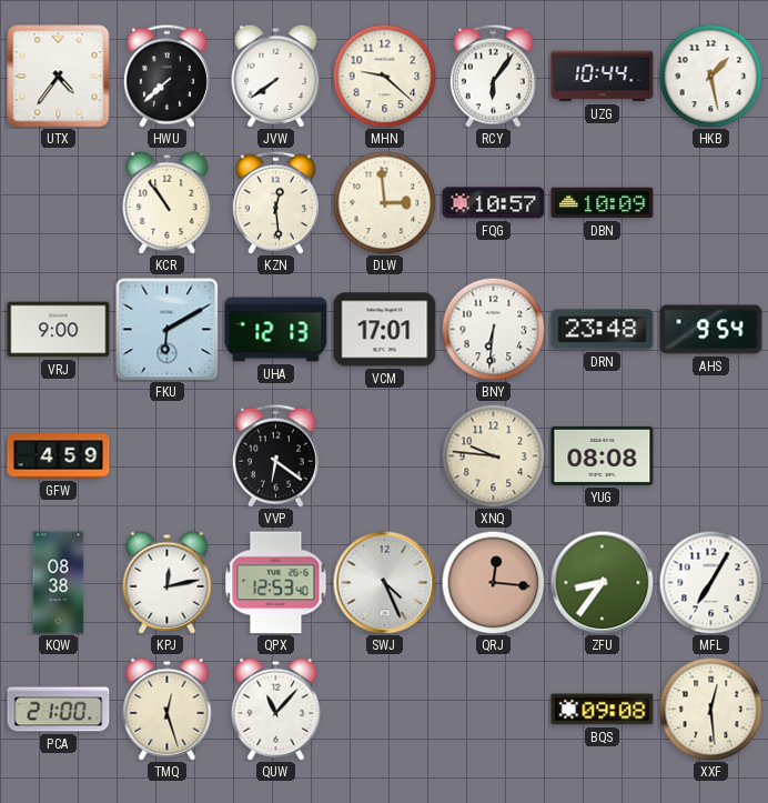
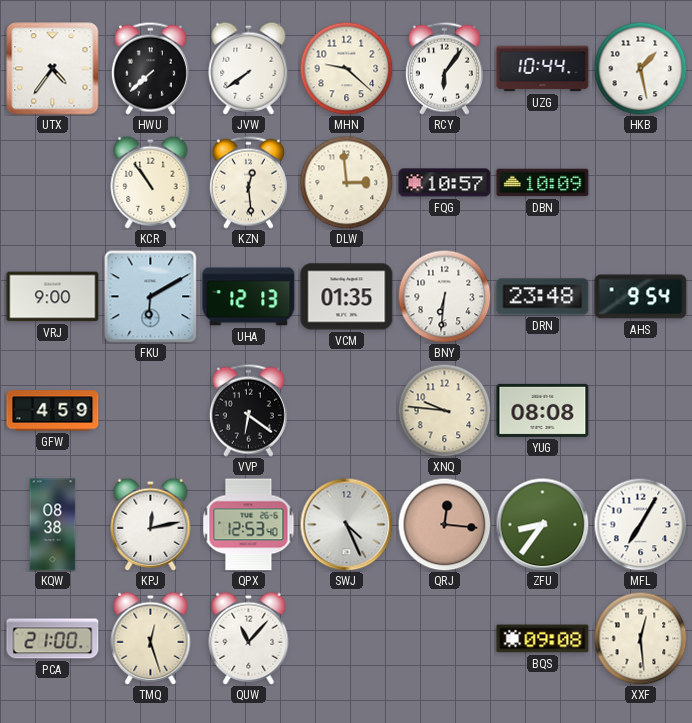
VCM: 17:01 -> 01:35
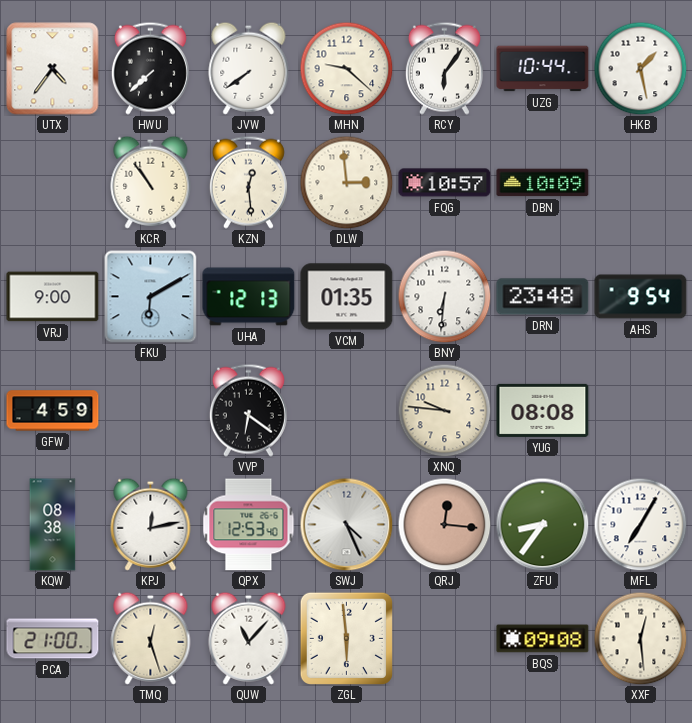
ZGL: none -> 5:59
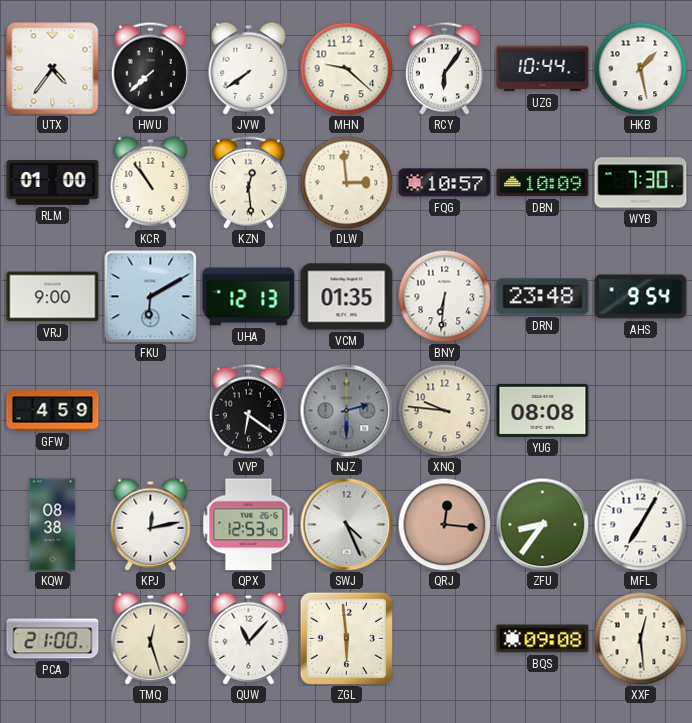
RLM: none -> 01:00
WYB: none -> 7:30
NJZ: none -> 2:30
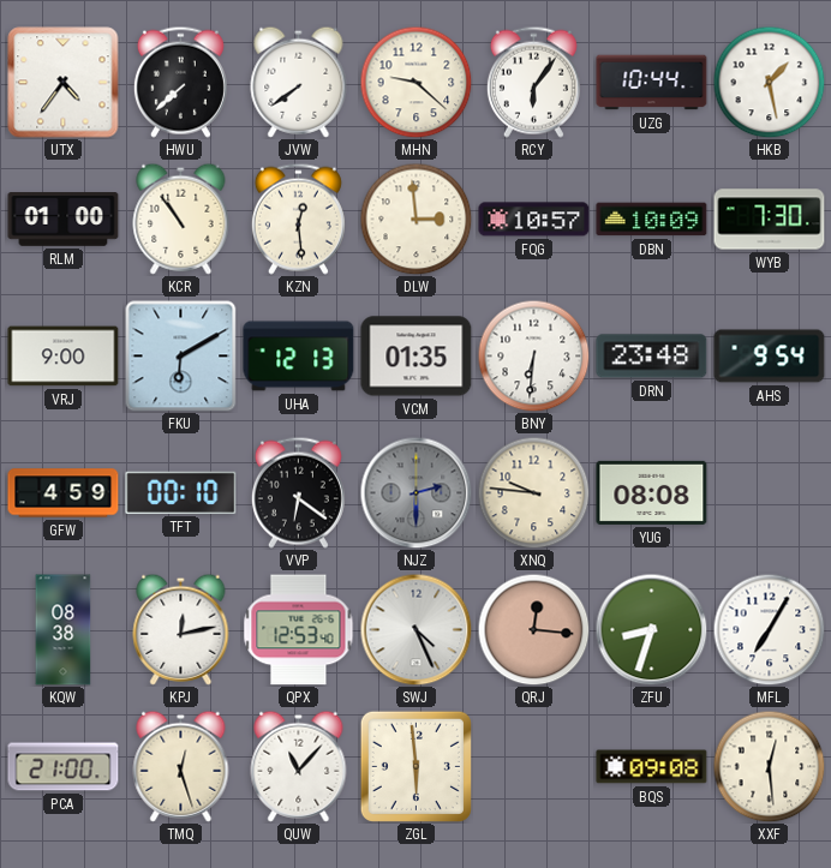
TFT: none -> 00:10
ZFU: 8:36 -> 8:33
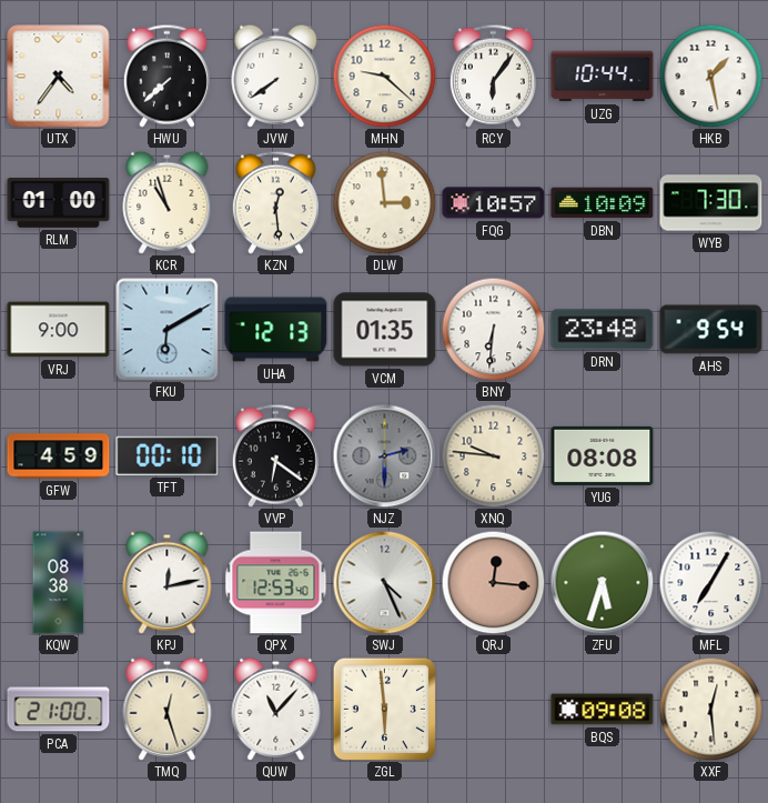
KCR: 10:54 -> 10:57
ZFU: 8:33 -> 5:33
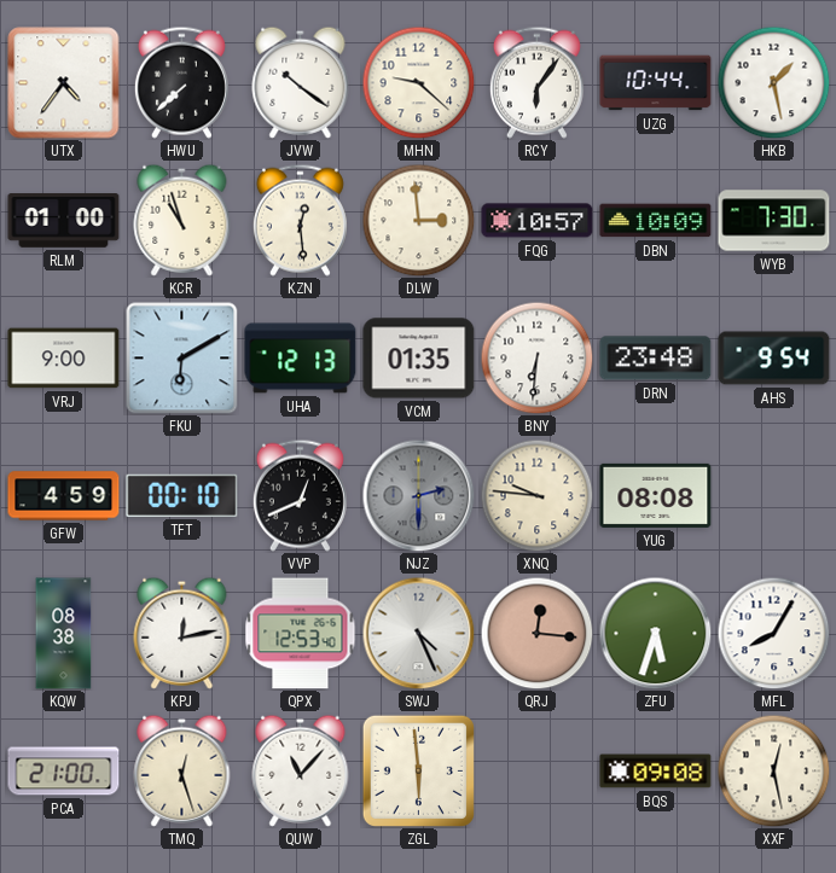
JVW: 7:39 -> 10:21
VVP: 6:21 -> 12:41
MFL: 7:05 -> 8:05
XXF: 12:29 -> 12:28
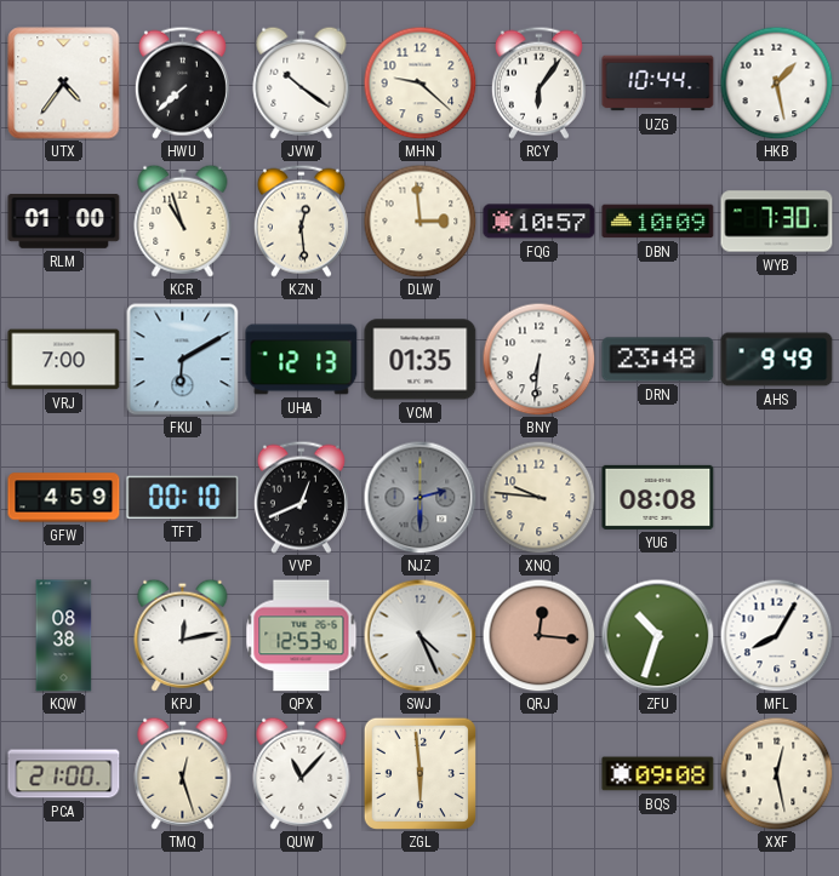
VRJ: 9:00 -> 7:00
AHS: 9:54 -> 9:49
ZFU: 5:33 -> 10:33
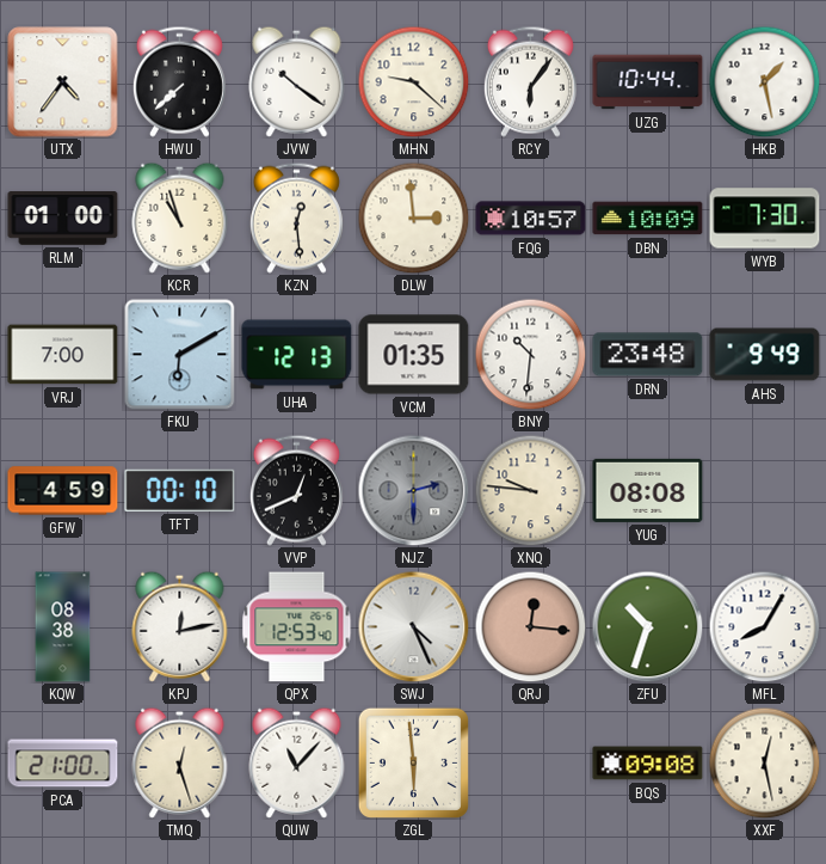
BNY: 6:31 -> 10:31
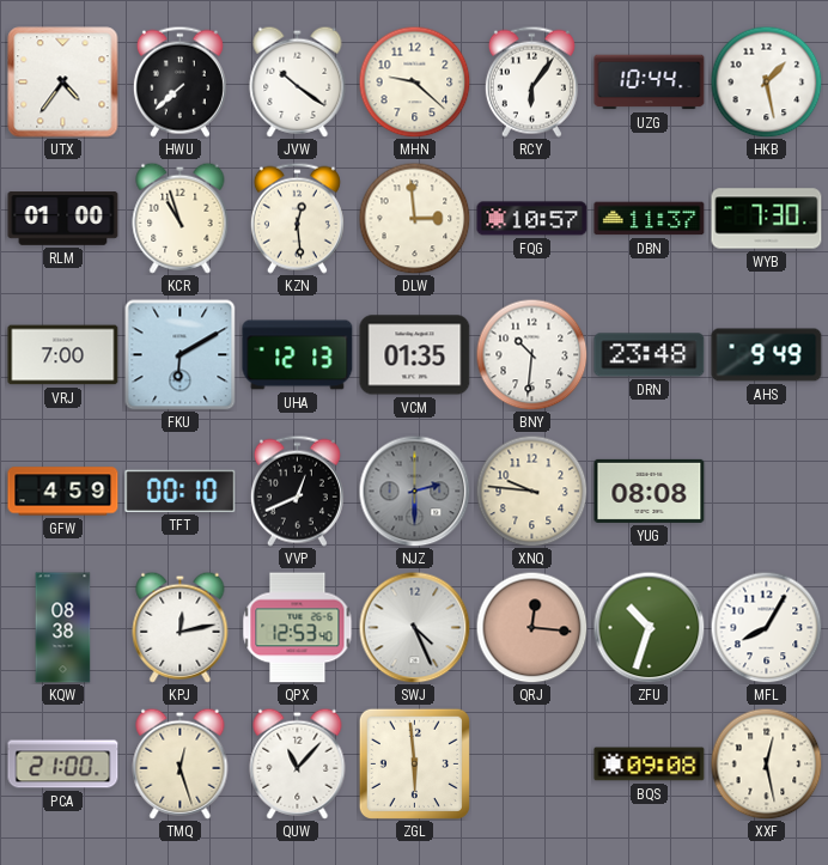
DBN: 10:09 -> 11:37
